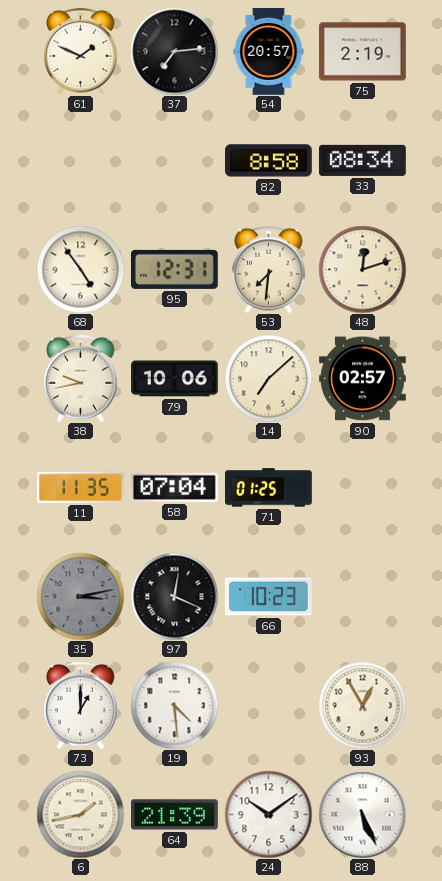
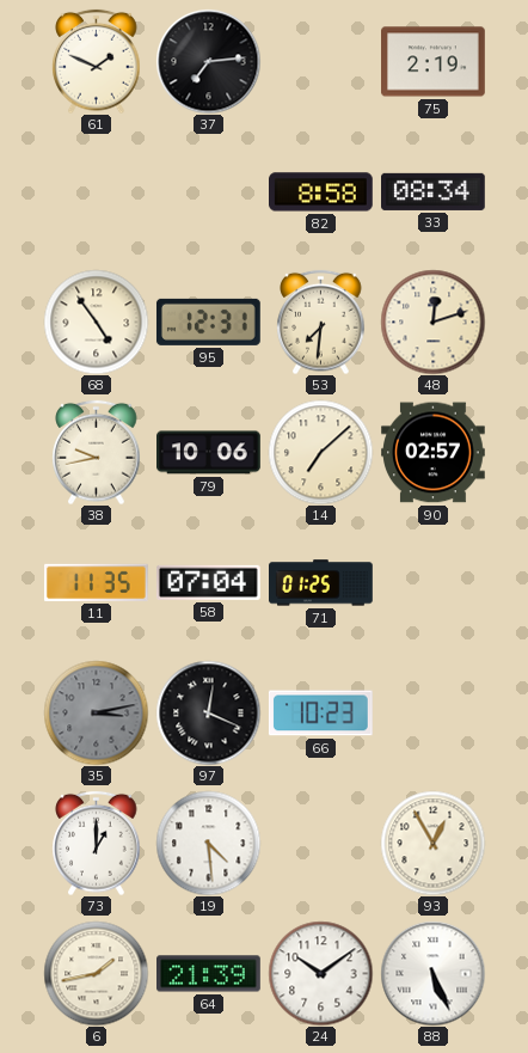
54: 20:57 -> none
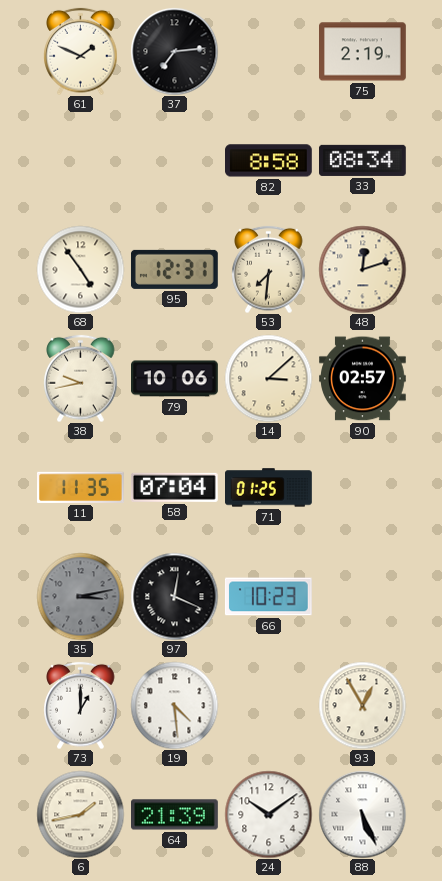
14: 7:08 -> 3:08
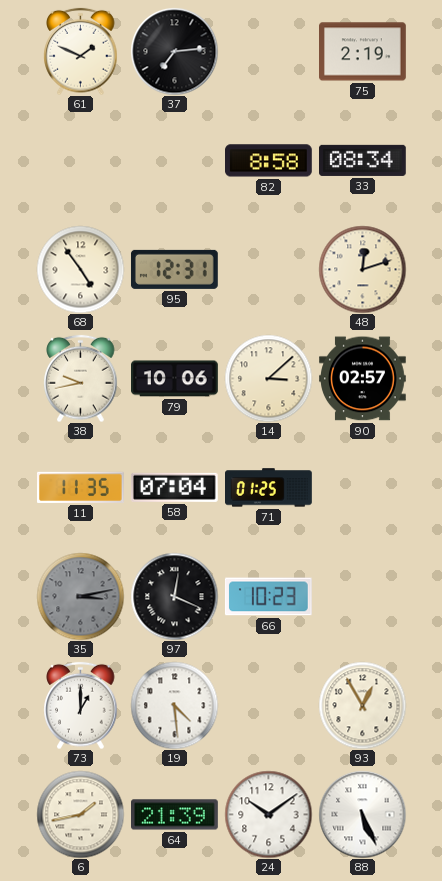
53: 7:31 -> none
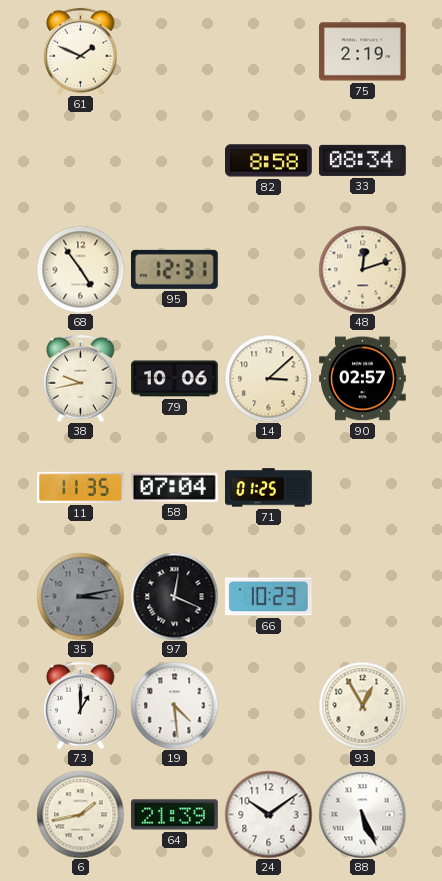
37: 7:14 -> none
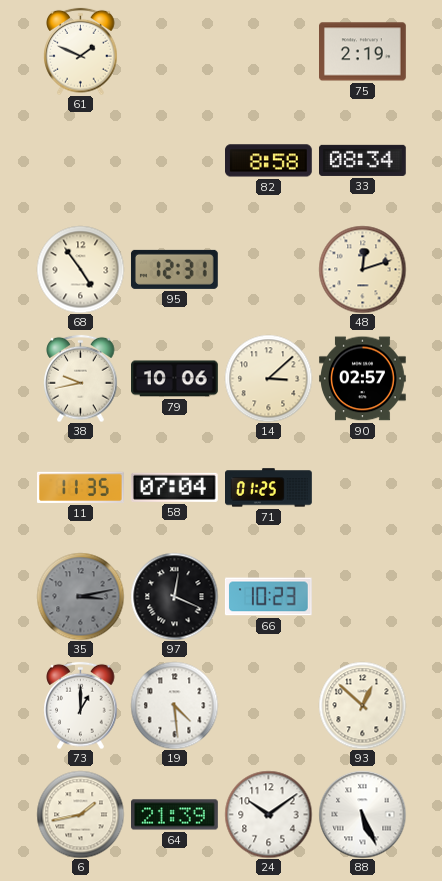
93: 12:55 -> 12:52
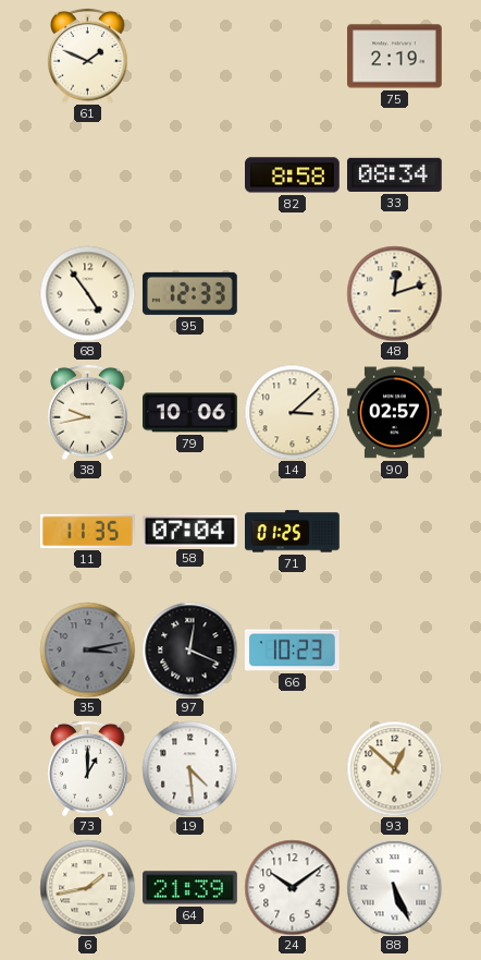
95: 12:31 -> 12:33
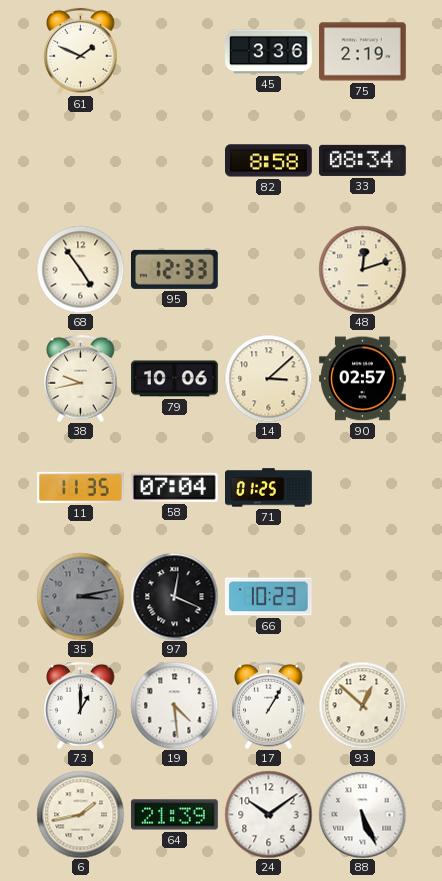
45: none -> 3:36
17: none -> 1:05
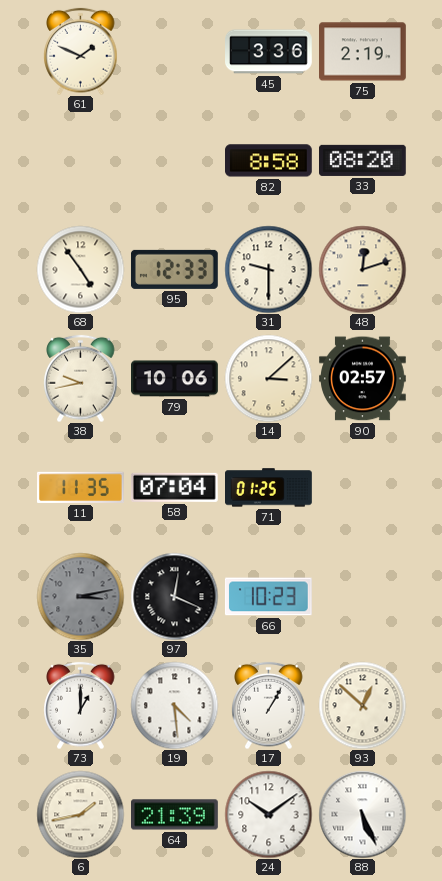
33: 08:34 -> 08:20
31: none -> 9:30
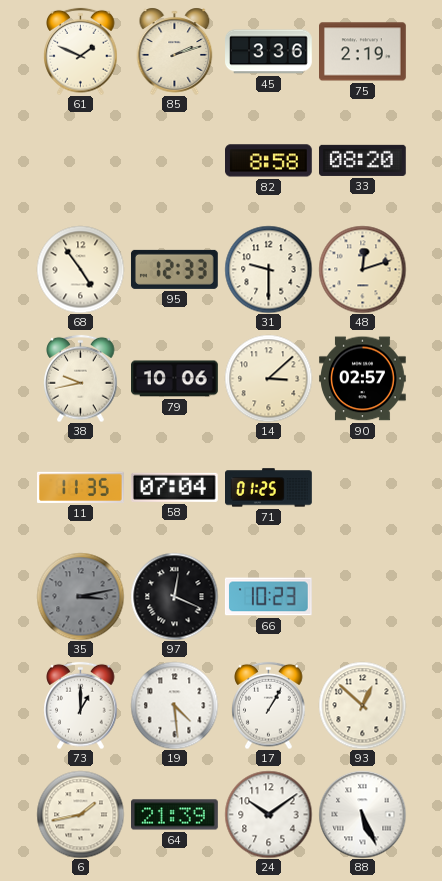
85: none -> 2:12
